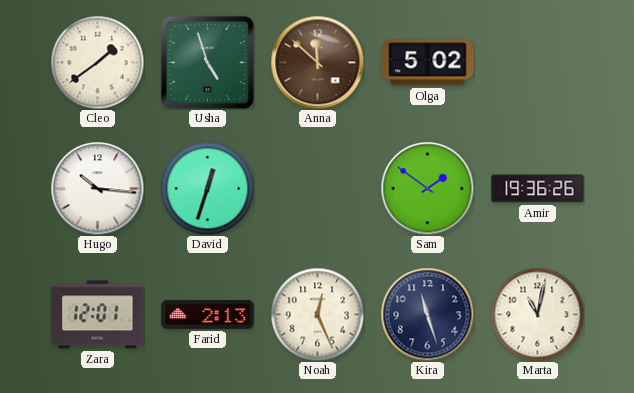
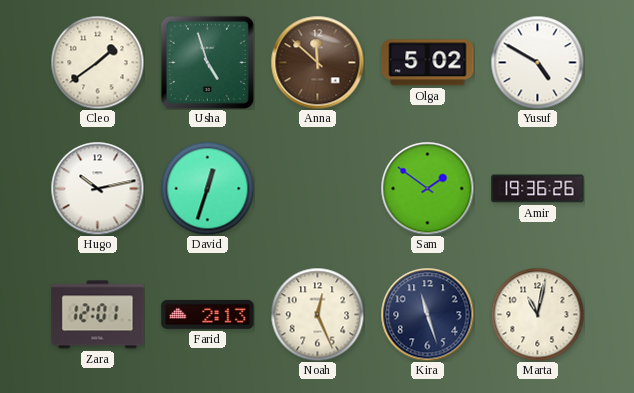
Yusuf: none -> 4:50
Hugo: 10:16 -> 10:13
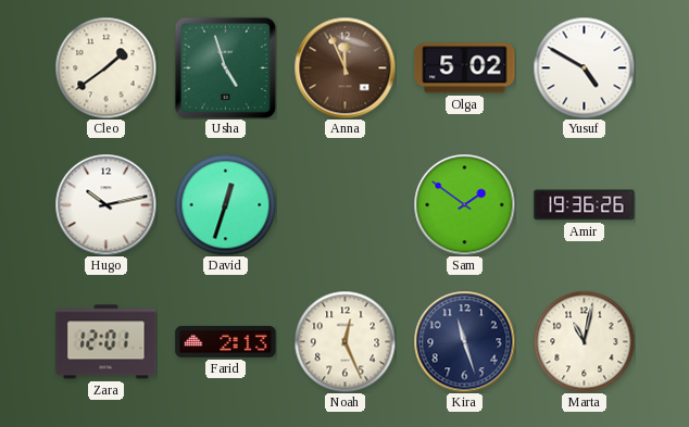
Anna: 11:52 -> 11:56
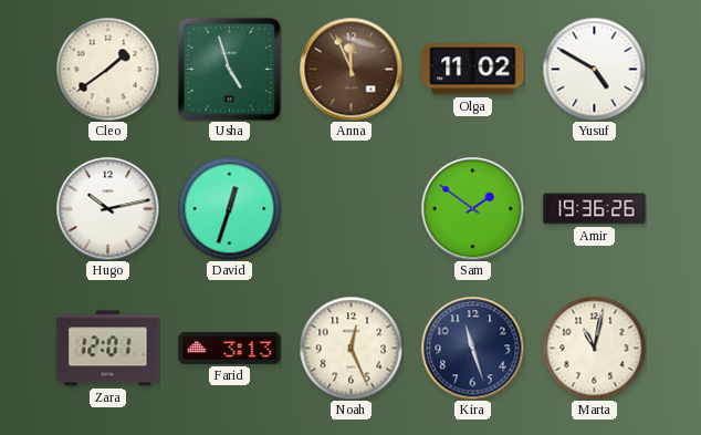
Olga: 5:02 -> 11:02
Farid: 2:13 -> 3:13
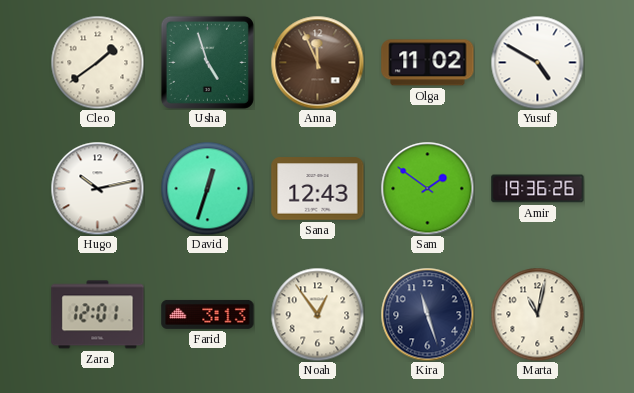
Sana: none -> 12:43
Noah: 12:26 -> 12:54
